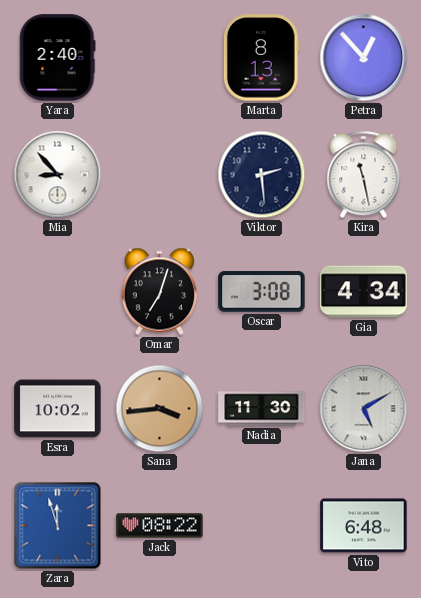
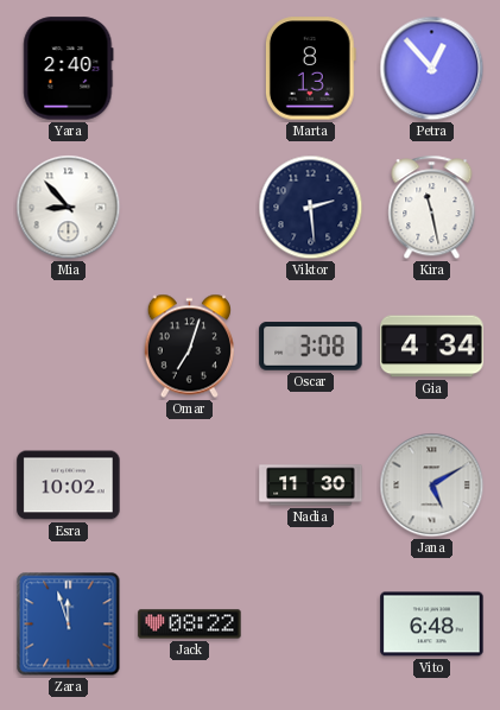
Sana: 3:44 -> none
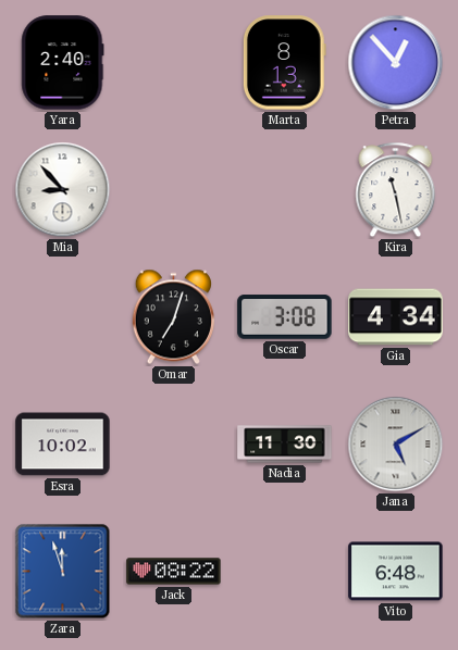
Viktor: 2:29 -> none
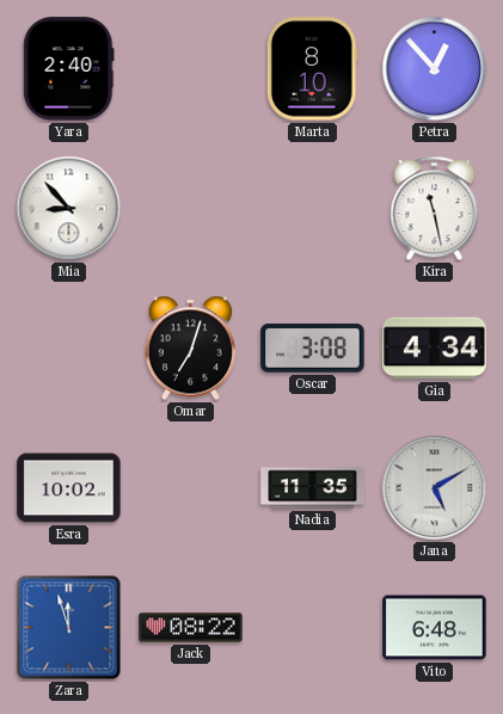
Marta: 8:13 -> 8:10
Nadia: 11:30 -> 11:35
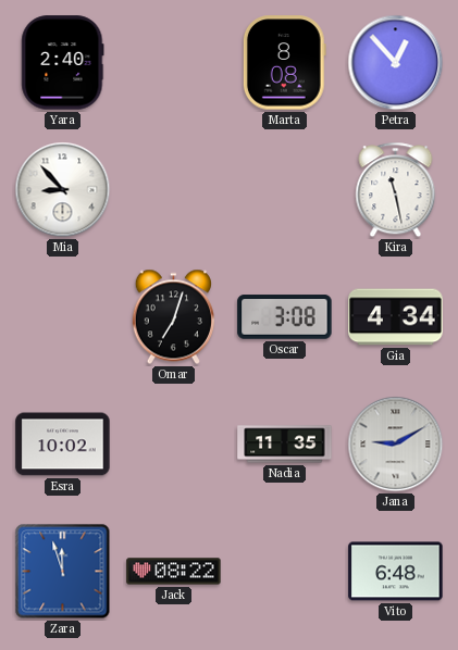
Marta: 8:10 -> 8:08
Jana: 5:10 -> 9:10
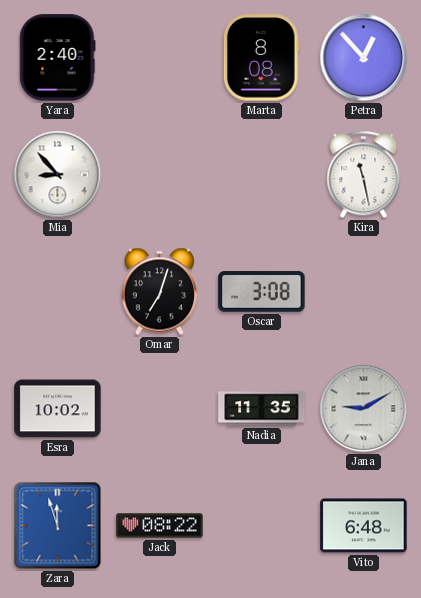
Gia: 4:34 -> none
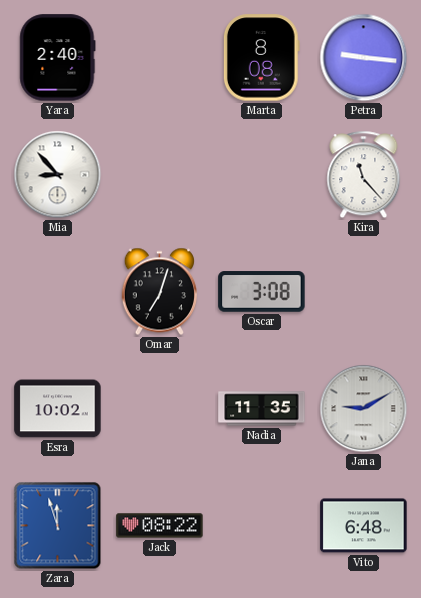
Petra: 12:53 -> 9:16
Kira: 11:28 -> 11:23
